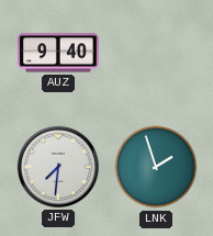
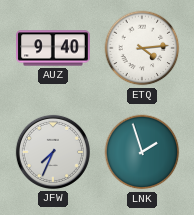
ETQ: none -> 4:14
JFW: 7:31 -> 7:34
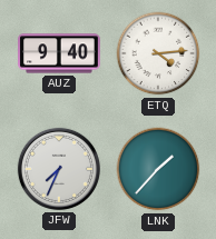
LNK: 1:57 -> 1:37
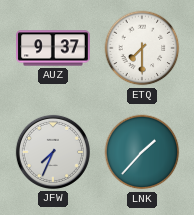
AUZ: 9:40 -> 9:37
ETQ: 4:14 -> 7:30
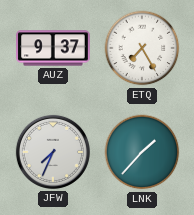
ETQ: 7:30 -> 7:25
